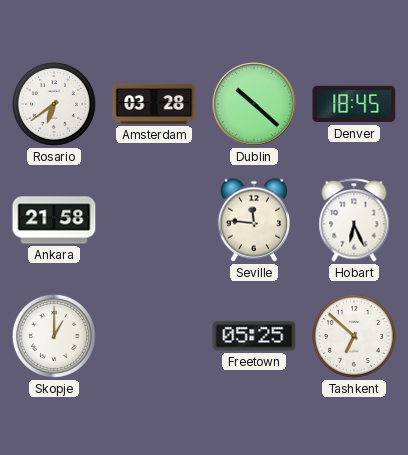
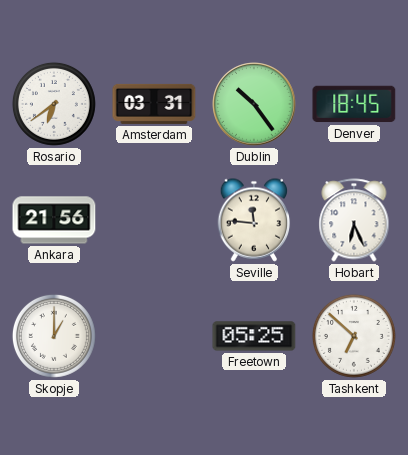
Amsterdam: 03:28 -> 03:31
Dublin: 10:22 -> 10:24
Ankara: 21:58 -> 21:56
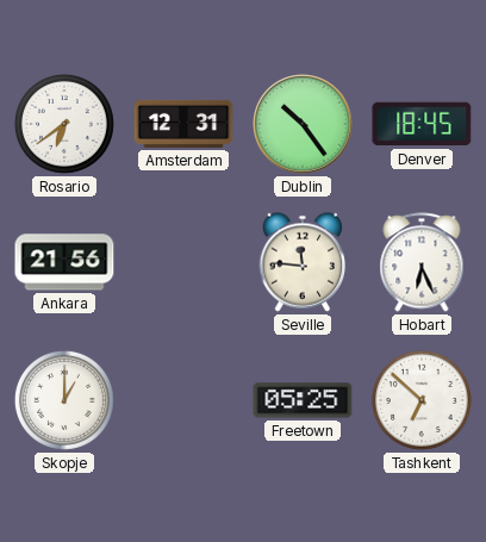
Amsterdam: 03:31 -> 12:31
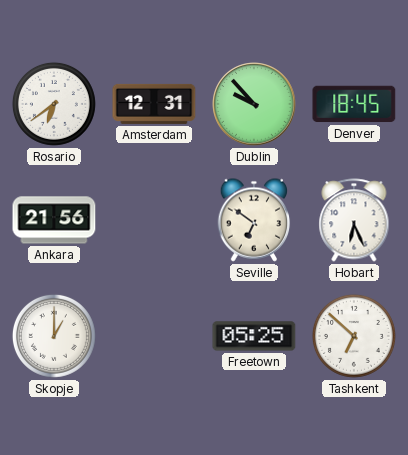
Dublin: 10:24 -> 9:53
Seville: 11:46 -> 6:51
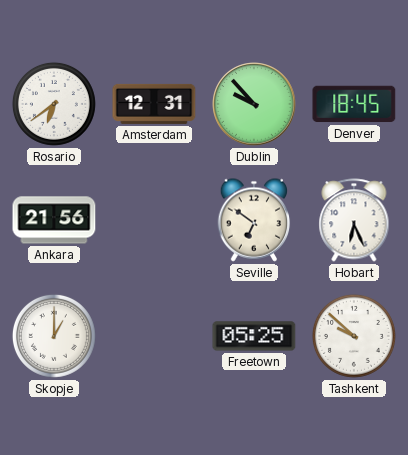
Tashkent: 6:52 -> 9:52
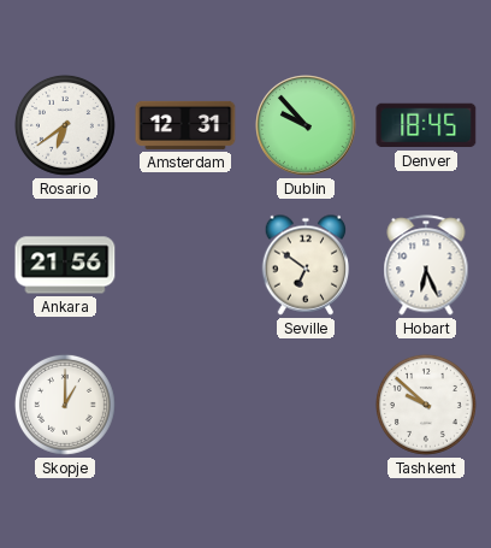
Freetown: 05:25 -> none
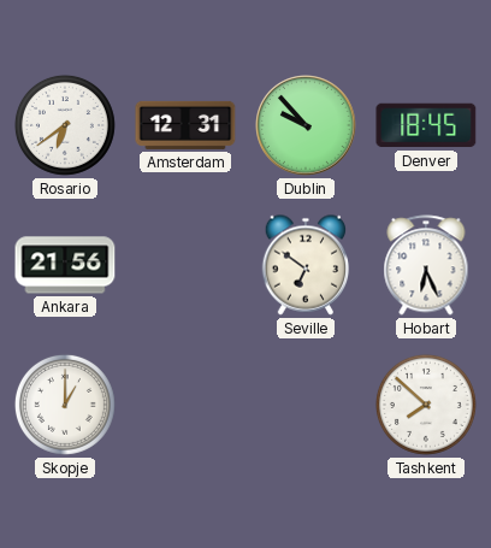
Tashkent: 9:52 -> 7:52
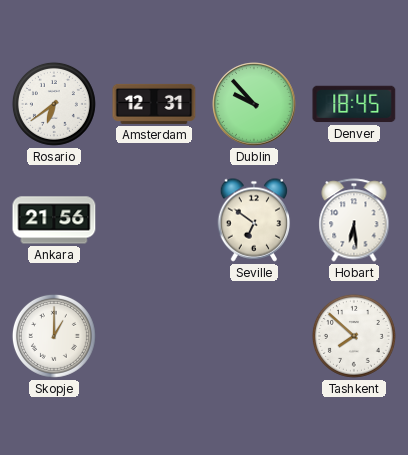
Hobart: 6:26 -> 6:29
